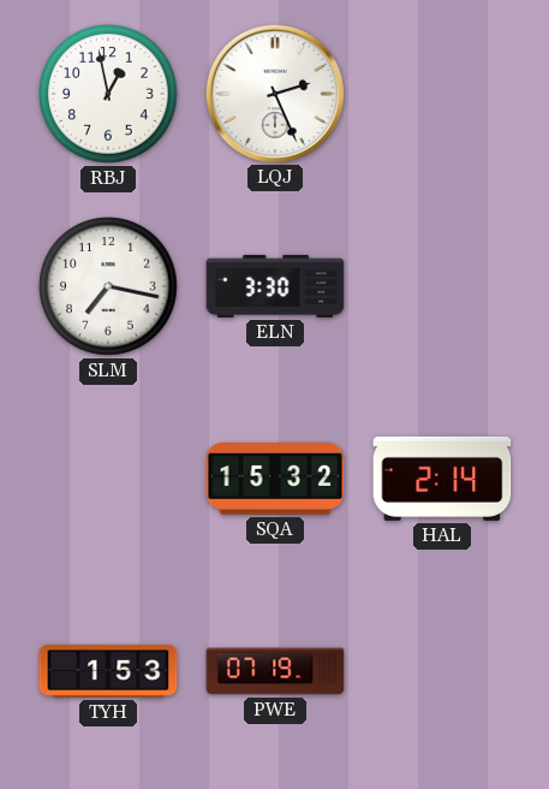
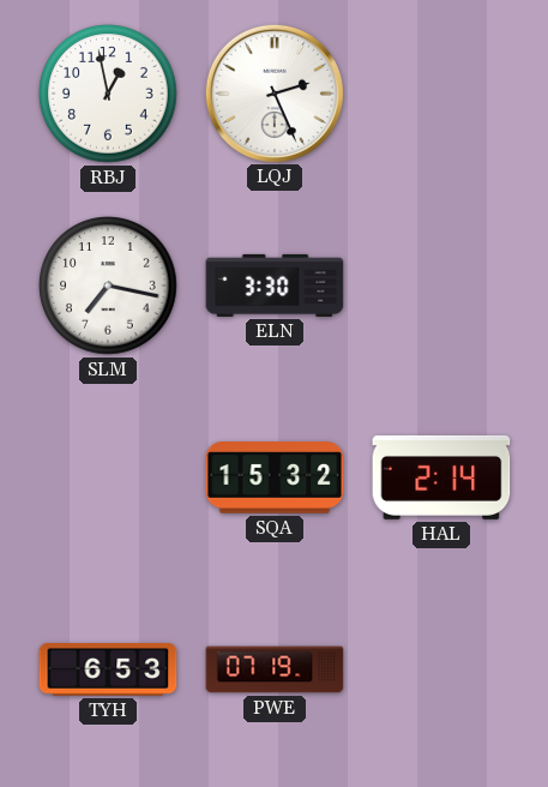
TYH: 1:53 -> 6:53
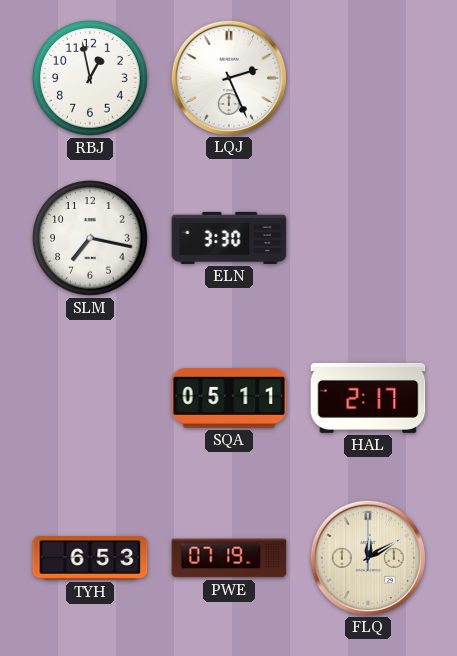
SQA: 15:32 -> 05:11
HAL: 2:14 -> 2:17
FLQ: none -> 12:10
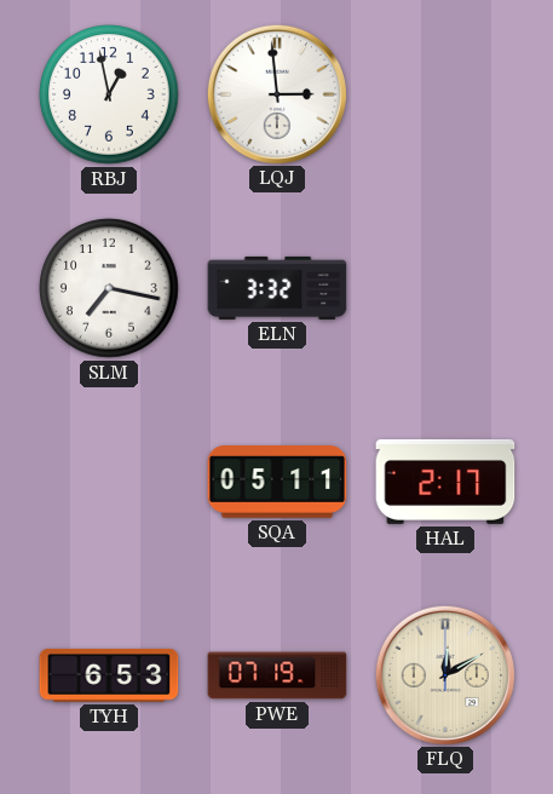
LQJ: 2:26 -> 2:59
ELN: 3:30 -> 3:32
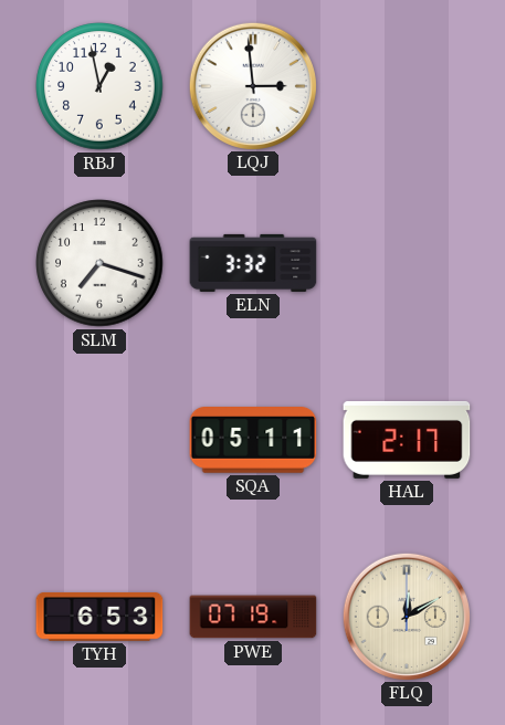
SLM: 7:17 -> 7:18
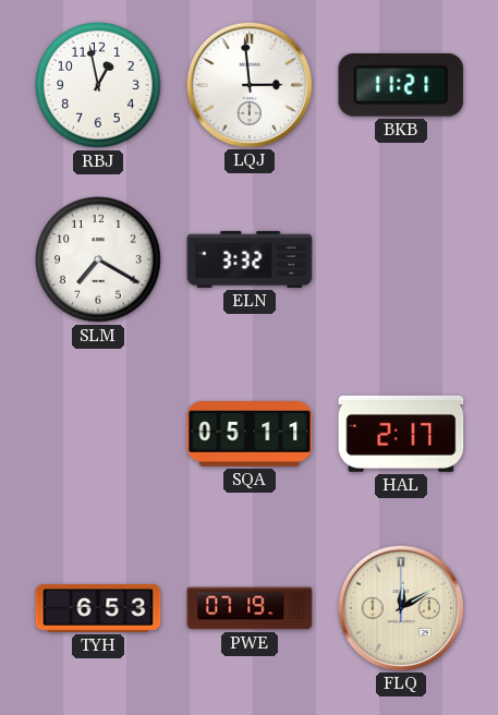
BKB: none -> 11:21
SLM: 7:18 -> 7:20
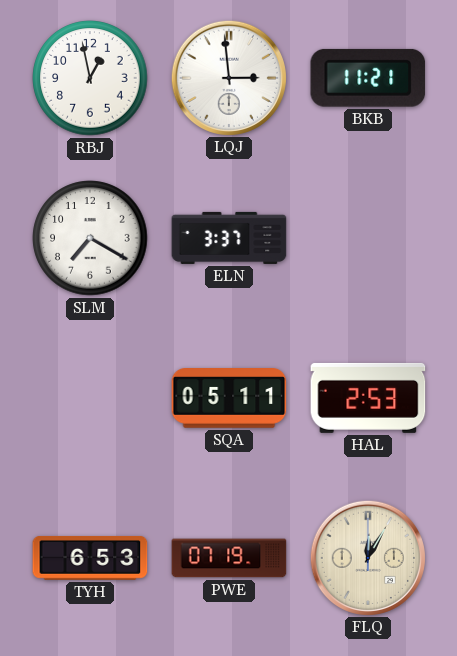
ELN: 3:32 -> 3:37
HAL: 2:17 -> 2:53
FLQ: 12:10 -> 12:05
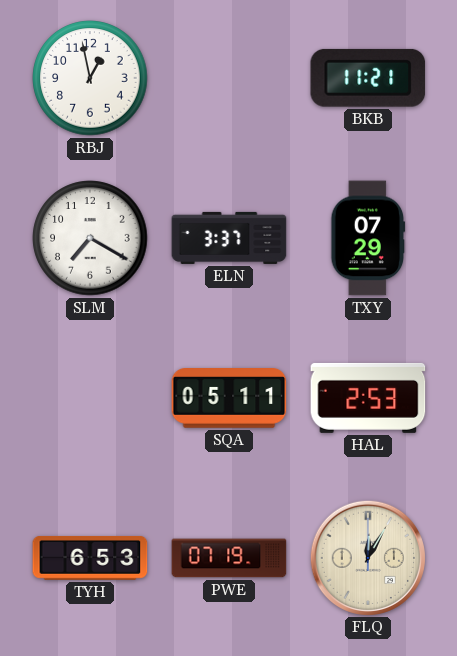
LQJ: 2:59 -> none
TXY: none -> 07:29
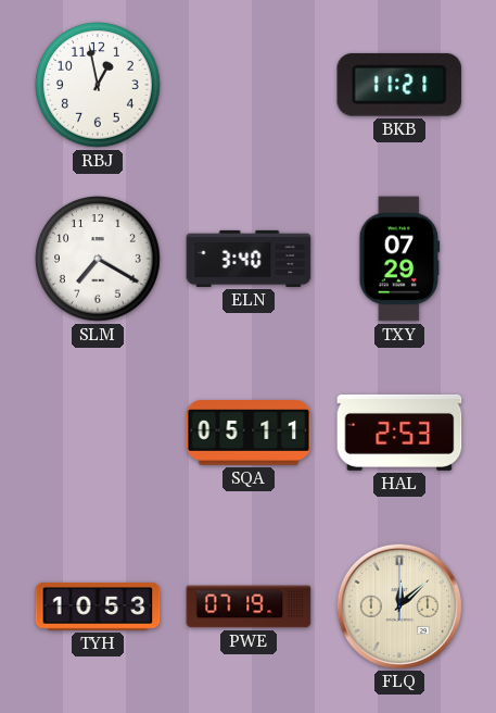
ELN: 3:37 -> 3:40
TYH: 6:53 -> 10:53
FLQ: 12:05 -> 12:08
